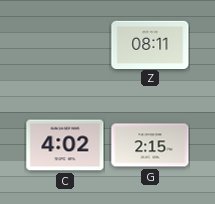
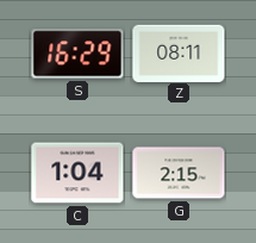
S: none -> 16:29
C: 4:02 -> 1:04
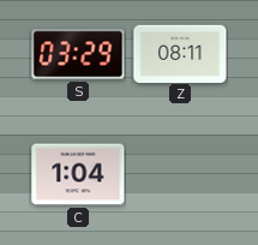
S: 16:29 -> 03:29
G: 2:15 -> none
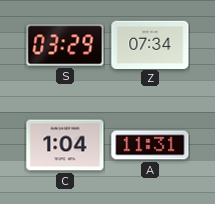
Z: 08:11 -> 07:34
A: none -> 11:31
